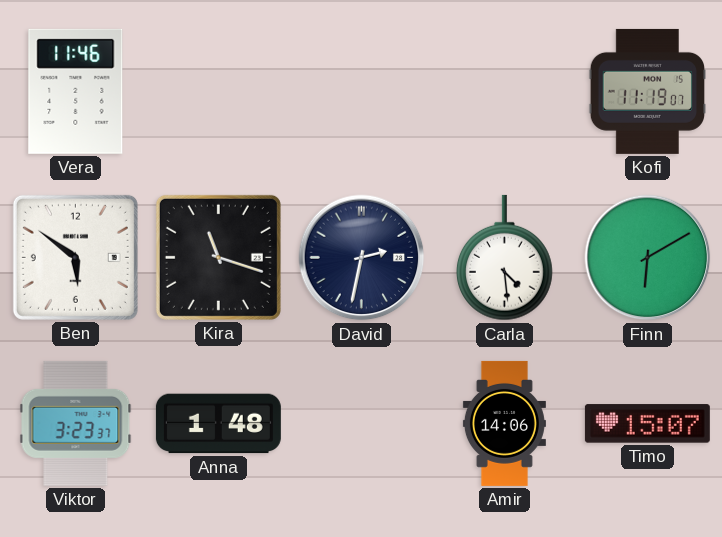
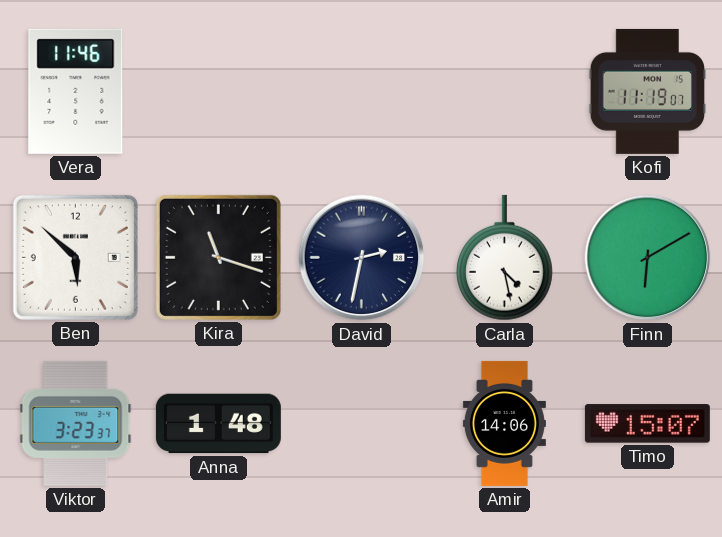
Ben: 5:51 -> 5:52
Carla: 4:29 -> 4:28
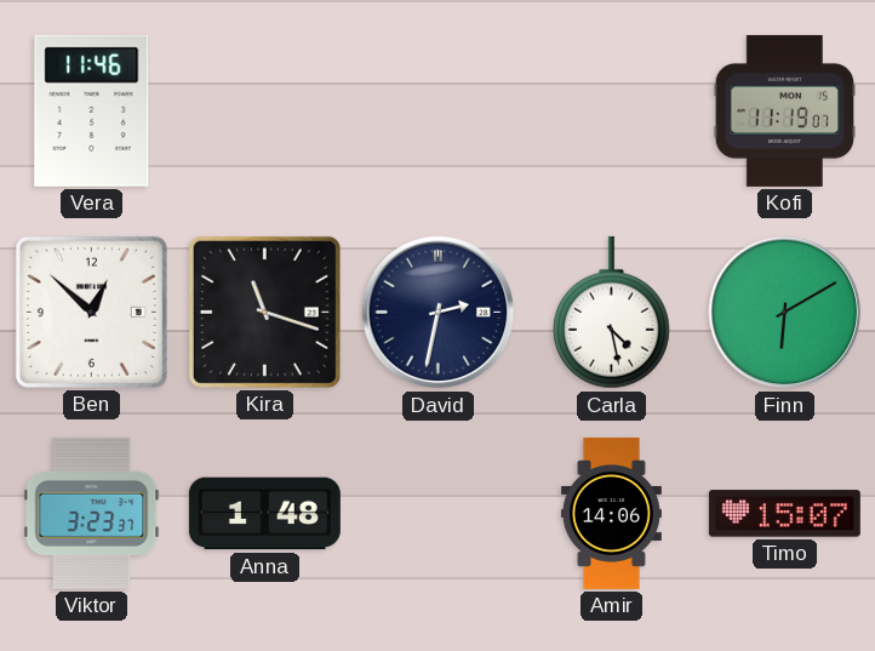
Ben: 5:52 -> 12:52
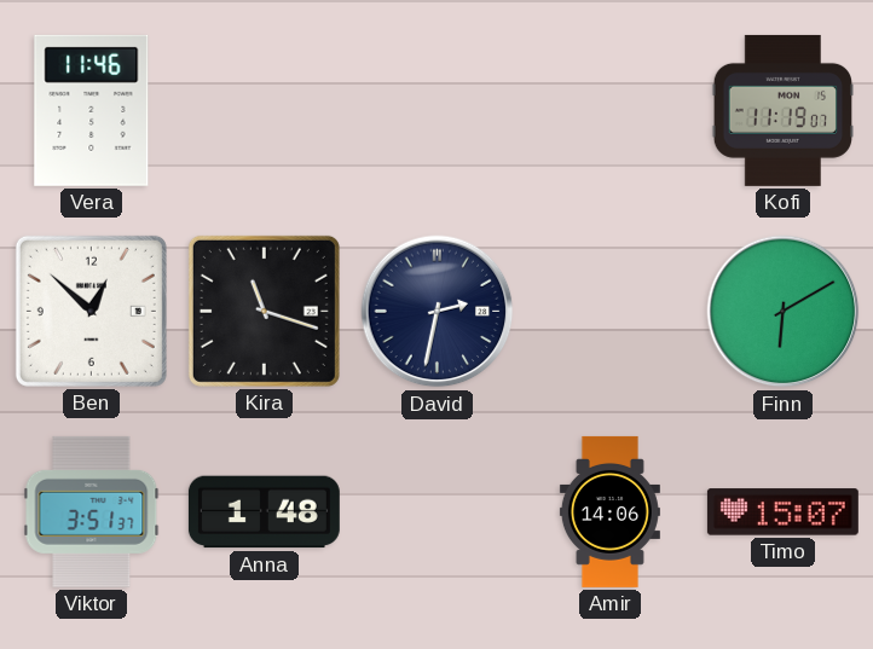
Carla: 4:28 -> none
Viktor: 3:23 -> 3:51
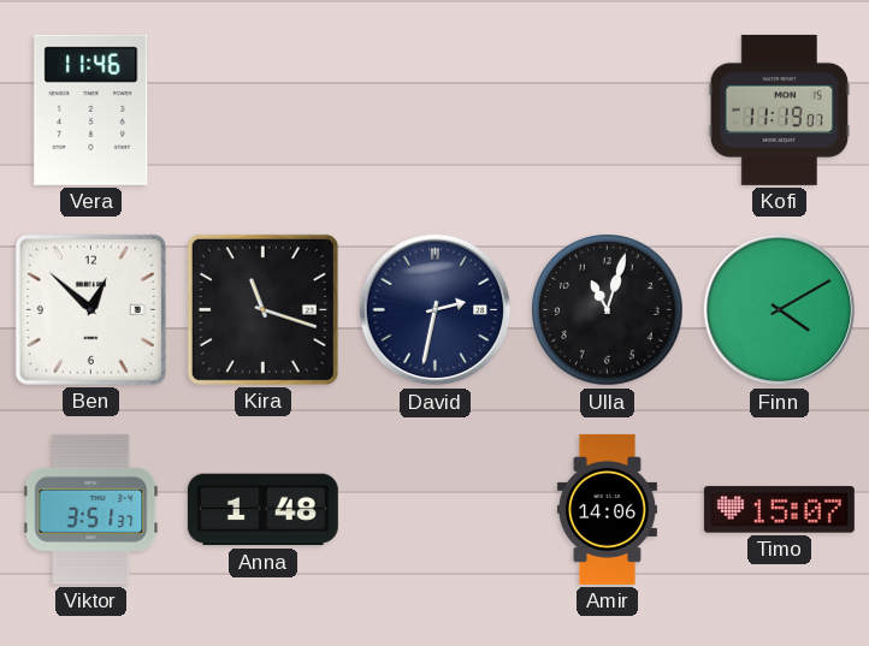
Ulla: none -> 11:03
Finn: 6:10 -> 4:10
